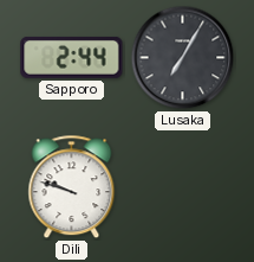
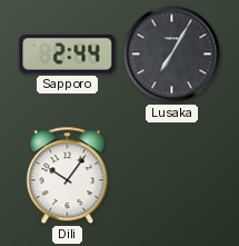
Dili: 9:48 -> 10:06
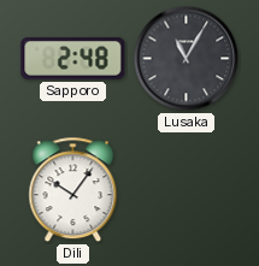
Sapporo: 2:44 -> 2:48
Lusaka: 7:05 -> 11:05
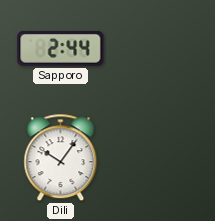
Sapporo: 2:48 -> 2:44
Lusaka: 11:05 -> none
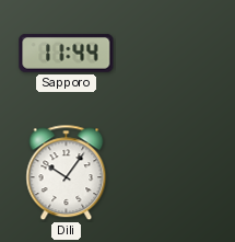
Sapporo: 2:44 -> 11:44
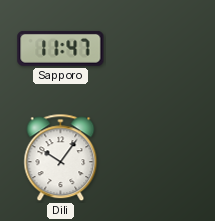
Sapporo: 11:44 -> 11:47
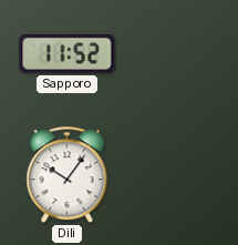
Sapporo: 11:47 -> 11:52
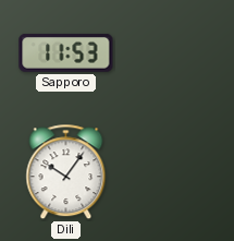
Sapporo: 11:52 -> 11:53
